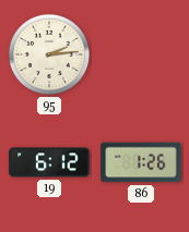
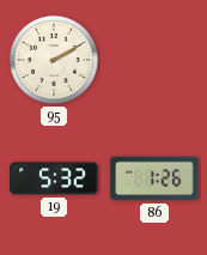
95: 2:14 -> 2:10
19: 6:12 -> 5:32
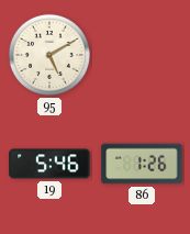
95: 2:10 -> 5:10
19: 5:32 -> 5:46
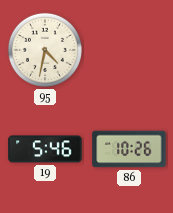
95: 5:10 -> 4:32
86: 1:26 -> 10:26
